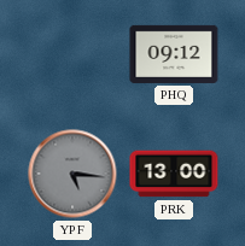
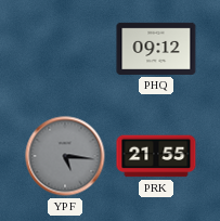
PRK: 13:00 -> 21:55
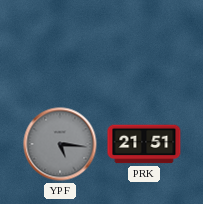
PHQ: 09:12 -> none
PRK: 21:55 -> 21:51
